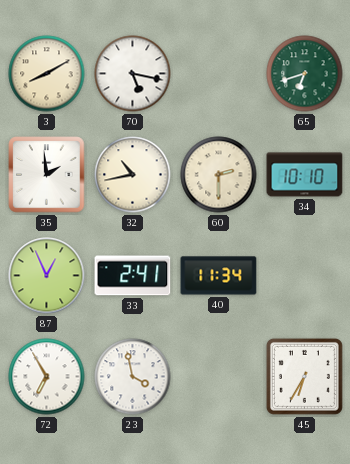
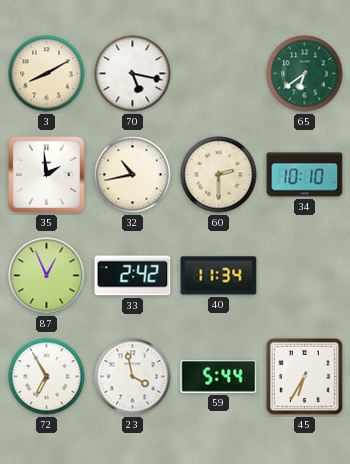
65: 6:42 -> 6:39
33: 2:41 -> 2:42
59: none -> 5:44
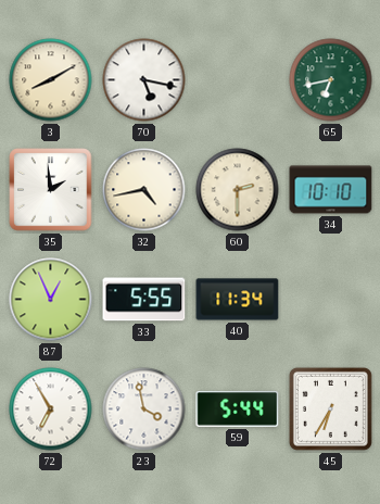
65: 6:39 -> 6:43
32: 10:43 -> 4:43
33: 2:42 -> 5:55
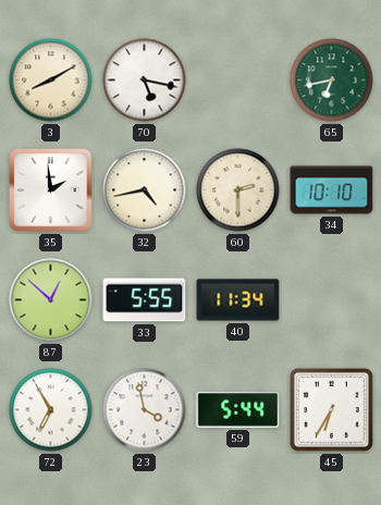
87: 12:56 -> 12:52
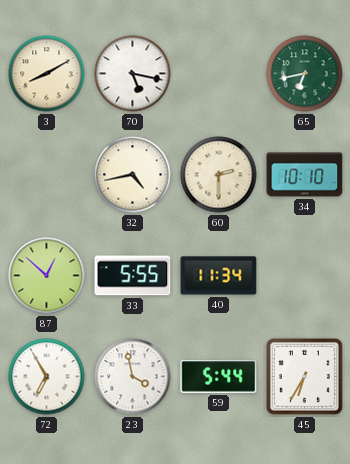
35: 1:59 -> none
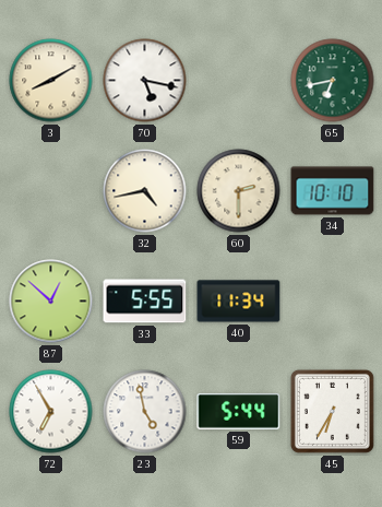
23: 3:58 -> 4:58
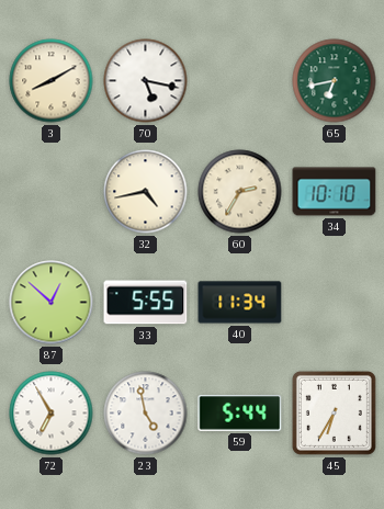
60: 2:30 -> 2:35
